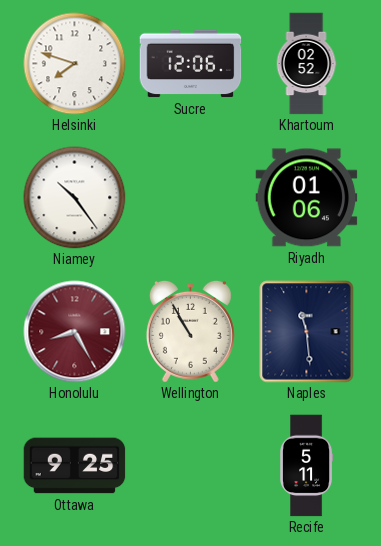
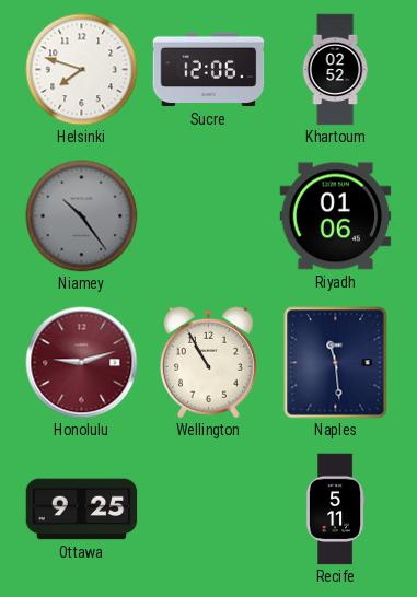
Niamey dial: white -> grey
Honolulu: 8:25 -> 9:12
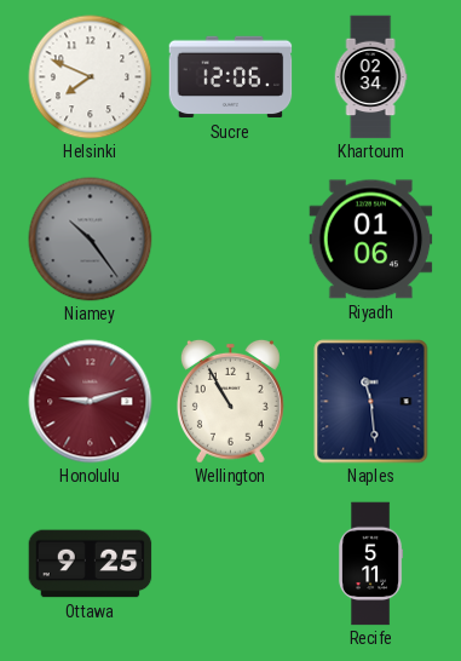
Helsinki: 7:48 -> 7:49
Khartoum: 02:52 -> 02:34
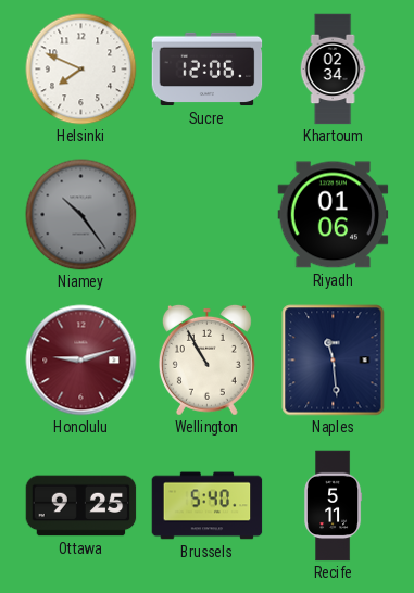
Brussels: none -> 5:40
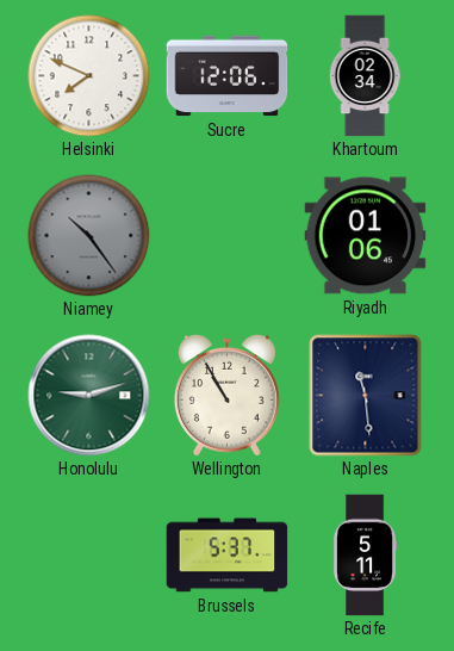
Honolulu dial: burgundy -> green
Ottawa: 9:25 -> none
Brussels: 5:40 -> 5:37
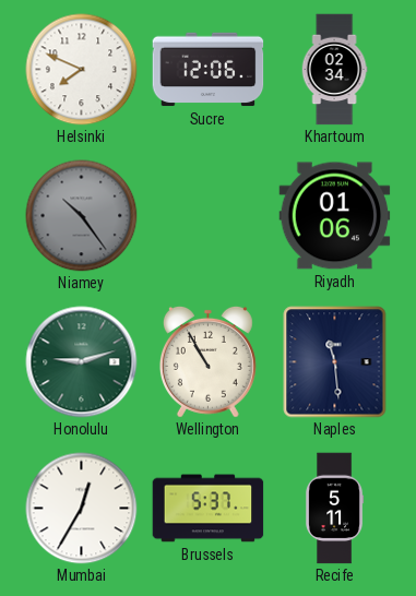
Mumbai: none -> 12:35
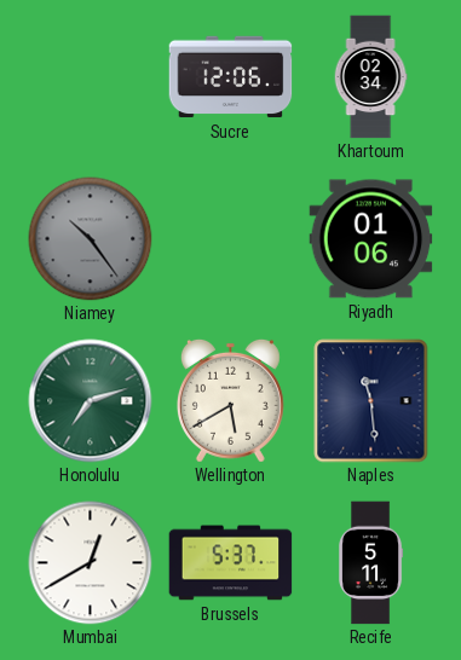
Helsinki: 7:49 -> none
Honolulu: 9:12 -> 7:12
Wellington: 10:55 -> 5:40
Mumbai: 12:35 -> 12:40
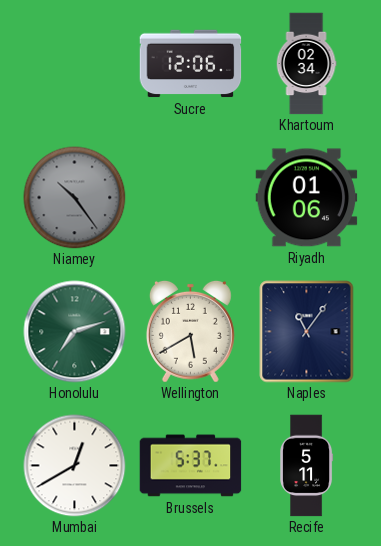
Naples: 11:29 -> 11:06
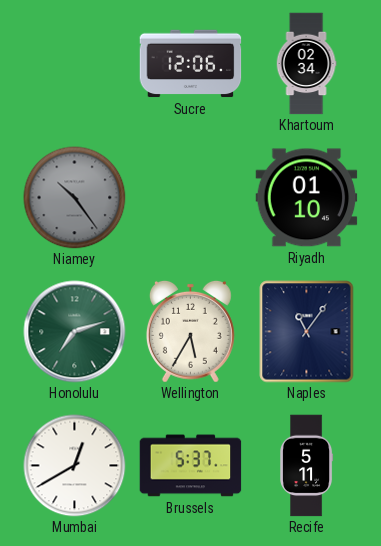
Riyadh: 01:06 -> 01:10
Wellington: 5:40 -> 5:35
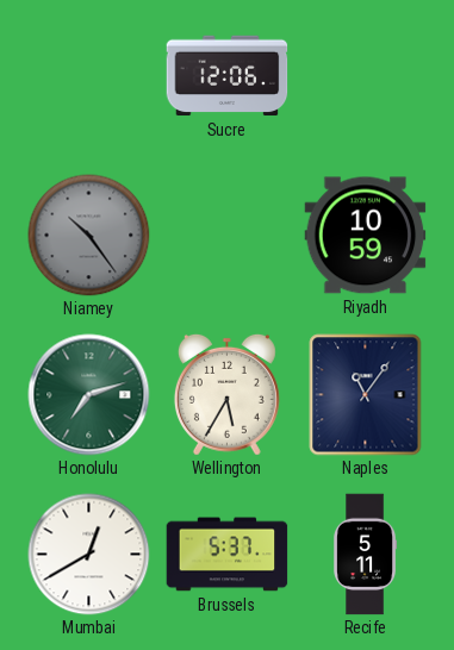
Khartoum: 02:34 -> none
Riyadh: 01:10 -> 10:59
